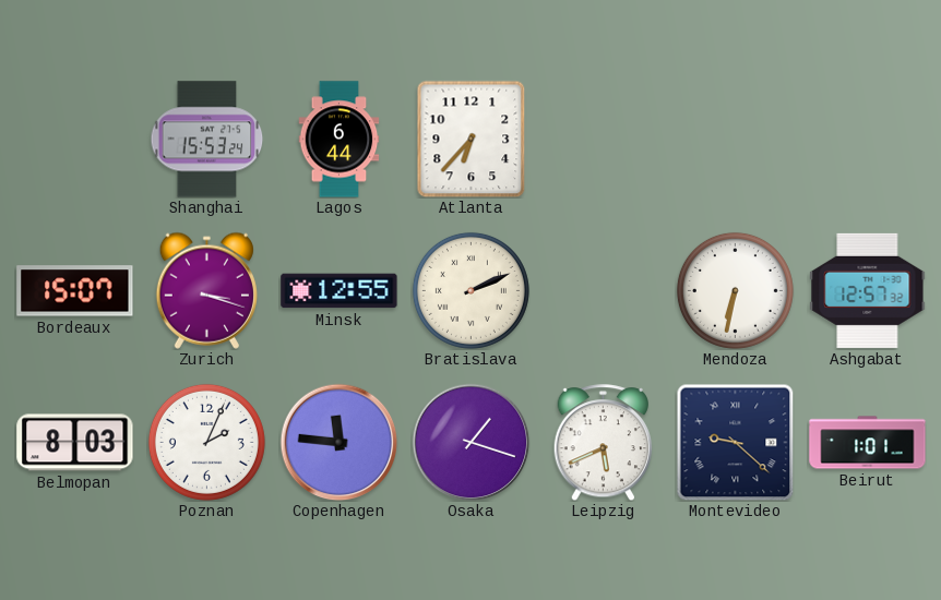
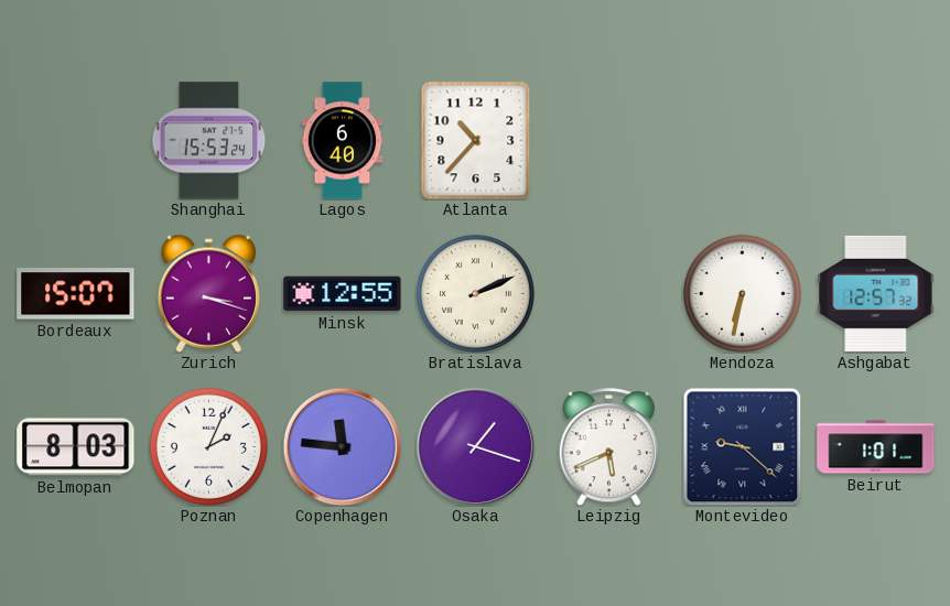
Lagos: 6:44 -> 6:40
Atlanta: 6:37 -> 10:37
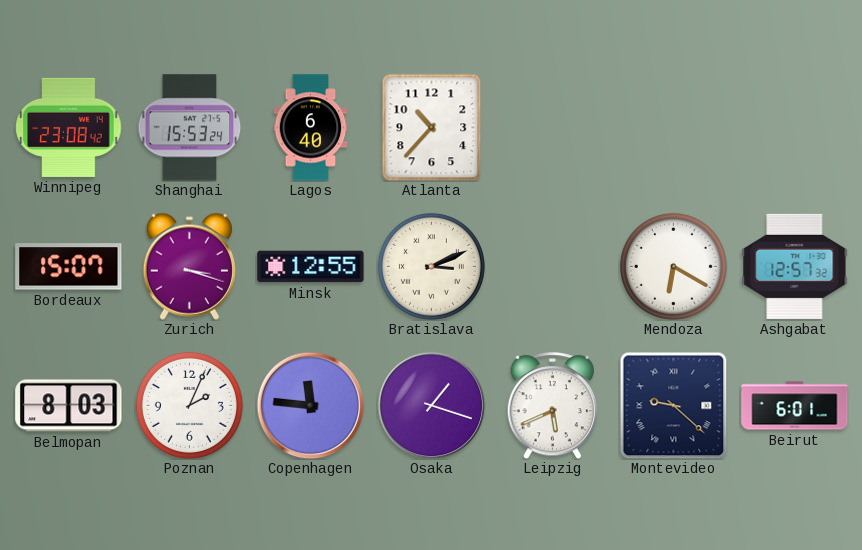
Winnipeg: none -> 23:08
Bratislava: 2:11 -> 3:11
Mendoza: 6:32 -> 6:20
Beirut: 1:01 -> 6:01
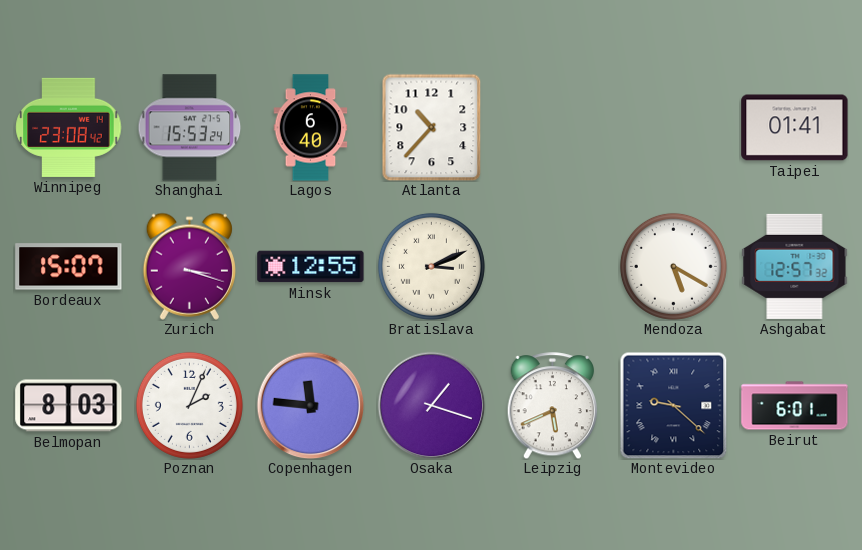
Taipei: none -> 01:41
Mendoza: 6:20 -> 5:20
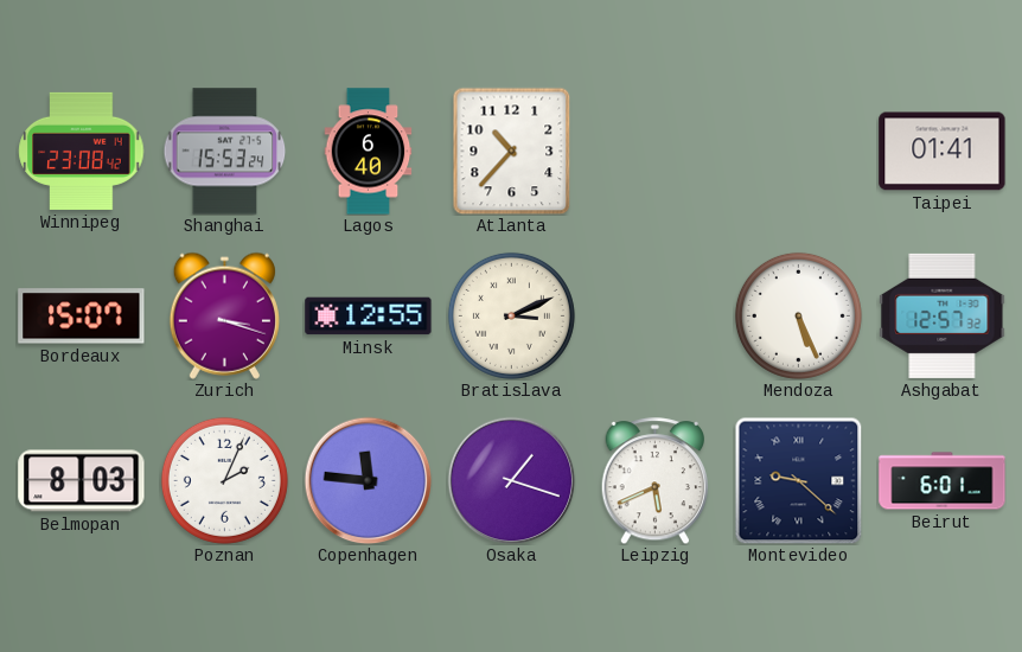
Mendoza: 5:20 -> 5:26
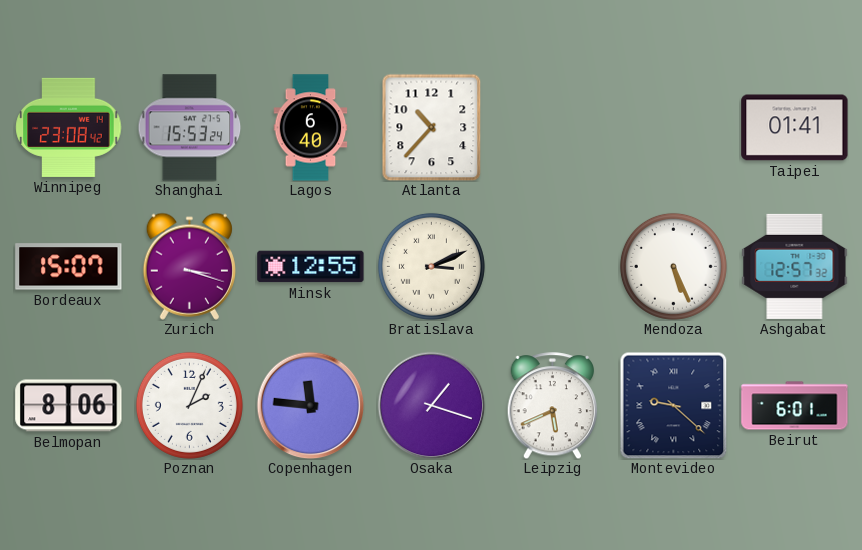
Belmopan: 8:03 -> 8:06
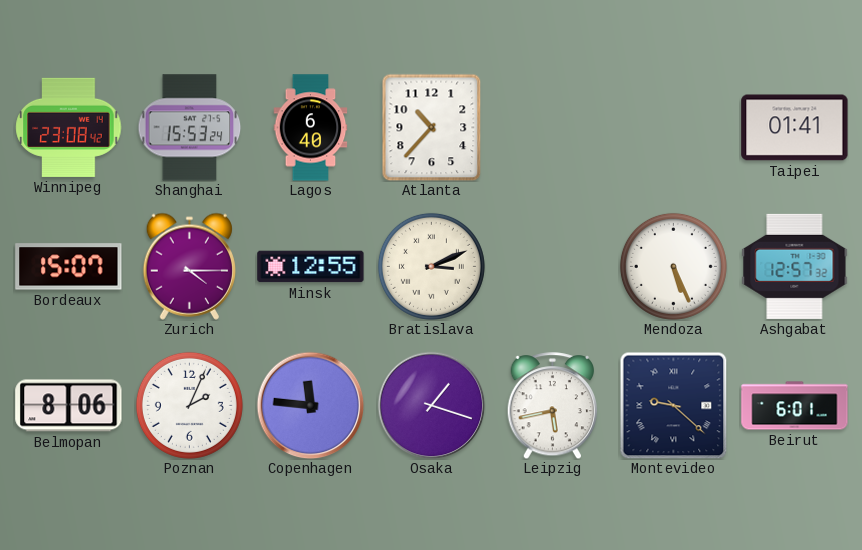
Zurich: 3:18 -> 4:15
Leipzig: 5:41 -> 5:43
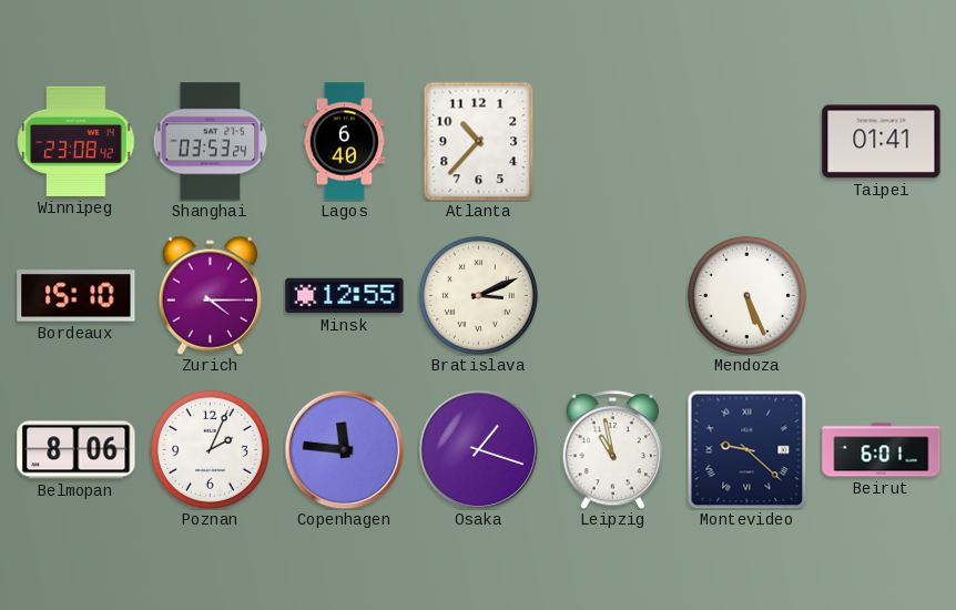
Shanghai: 15:53 -> 03:53
Bordeaux: 15:07 -> 15:10
Ashgabat: 12:57 -> none
Leipzig: 5:43 -> 10:58
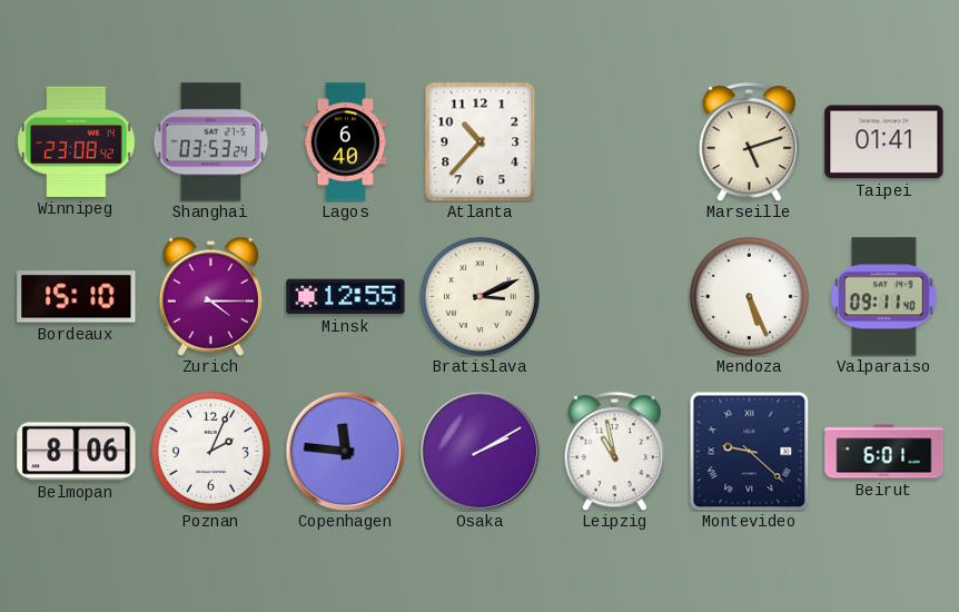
Marseille: none -> 5:12
Valparaiso: none -> 09:11
Osaka: 1:18 -> 2:10
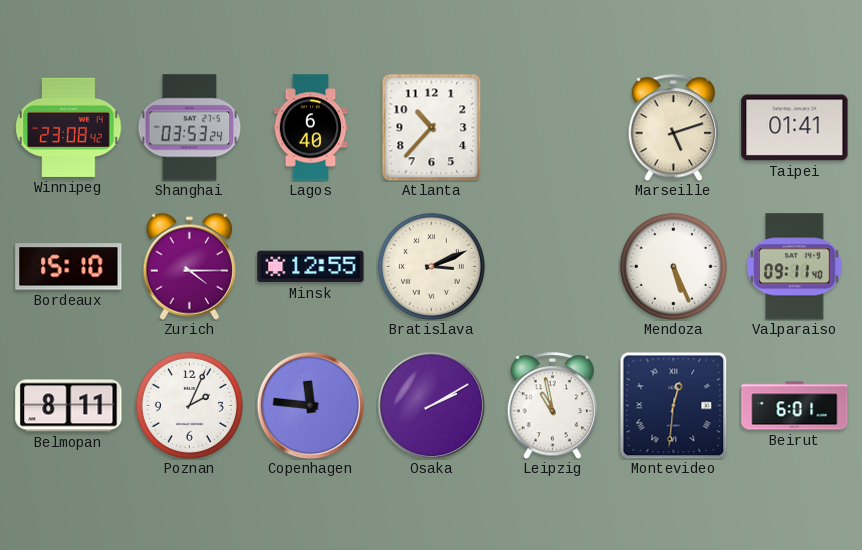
Belmopan: 8:06 -> 8:11
Montevideo: 9:22 -> 12:31
